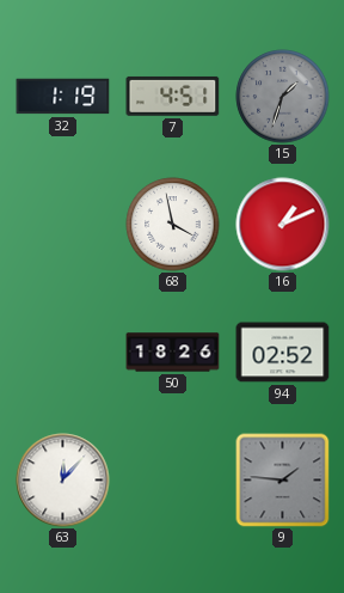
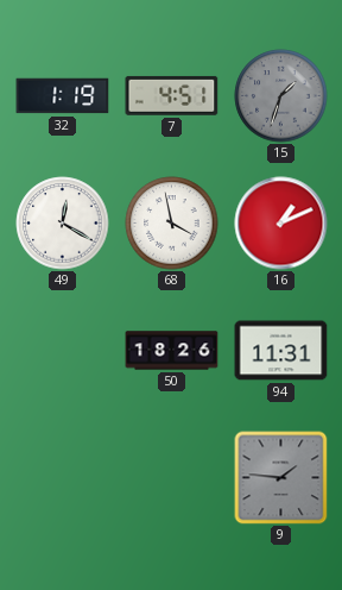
49: none -> 12:20
94: 02:52 -> 11:31
63: 12:07 -> none
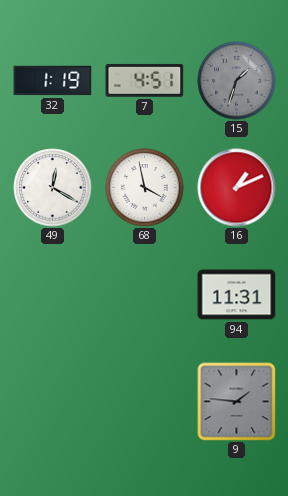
50: 18:26 -> none
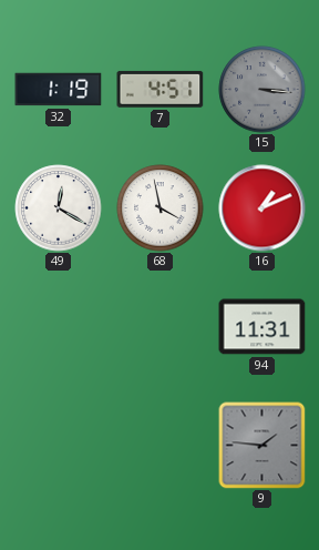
15: 1:33 -> 3:16
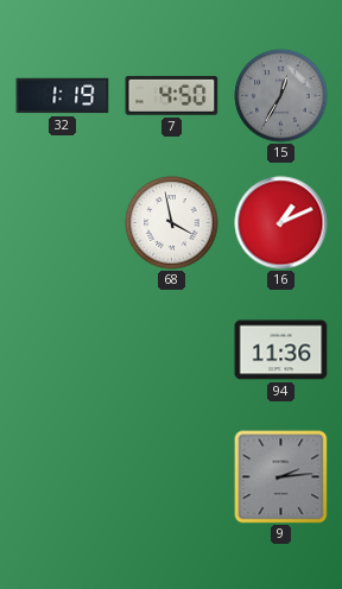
7: 4:51 -> 4:50
15: 3:16 -> 12:35
49: 12:20 -> none
94: 11:31 -> 11:36
9: 1:46 -> 2:14
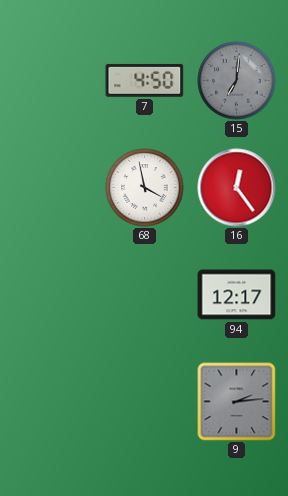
32: 1:19 -> none
15: 12:35 -> 7:01
16: 1:11 -> 12:24
94: 11:36 -> 12:17
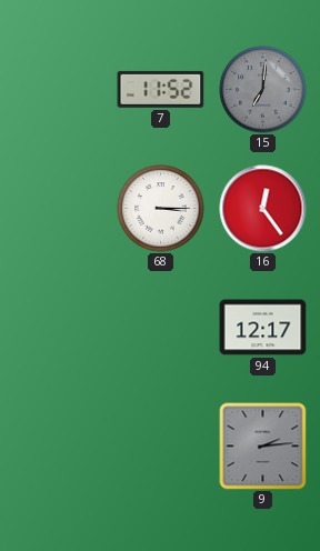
7: 4:50 -> 11:52
68: 3:58 -> 3:15
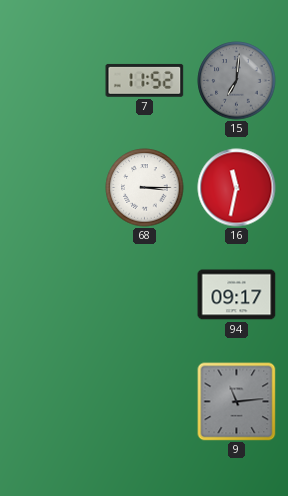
16: 12:24 -> 11:32
94: 12:17 -> 09:17
9: 2:14 -> 11:14
